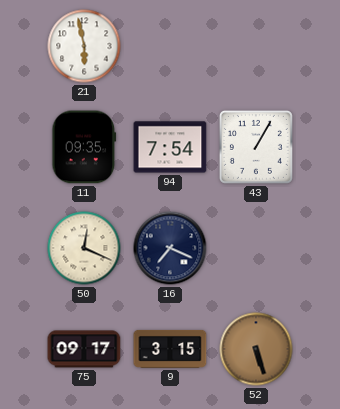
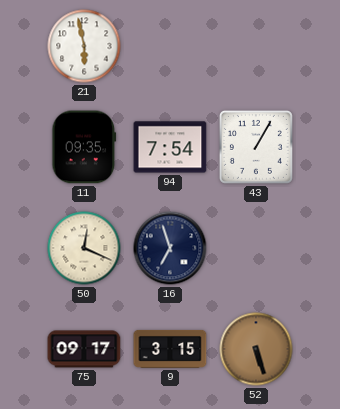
16: 7:19 -> 6:57
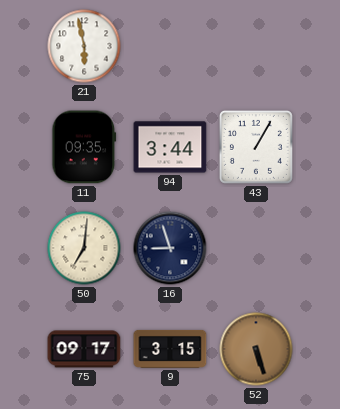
94: 7:54 -> 3:44
50: 12:19 -> 7:01
16: 6:57 -> 8:57
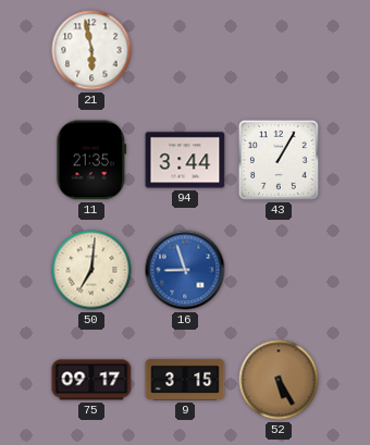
11: 09:35 -> 21:35
16 dial: navy -> blue
52: 5:27 -> 5:25
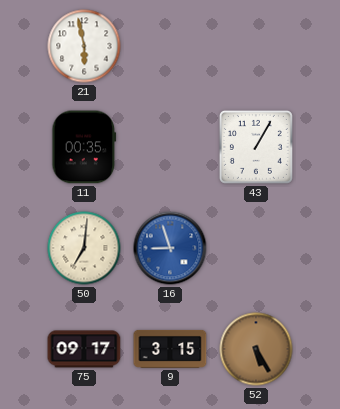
11: 21:35 -> 00:35
94: 3:44 -> none
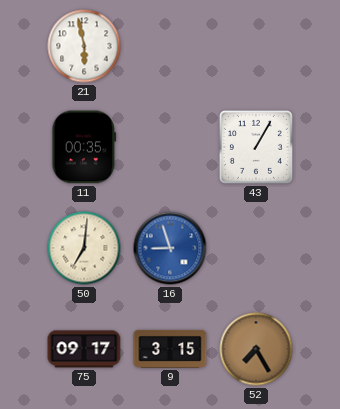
52: 5:25 -> 7:25
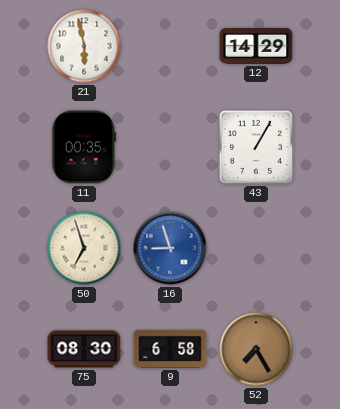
12: none -> 14:29
50: 7:01 -> 6:57
75: 09:17 -> 08:30
9: 3:15 -> 6:58
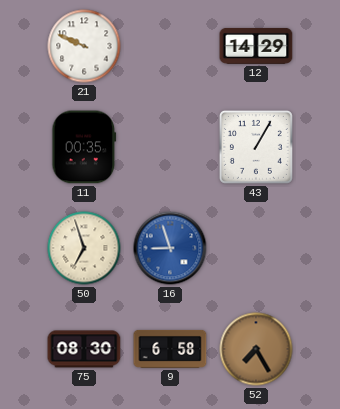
21: 5:58 -> 9:49
